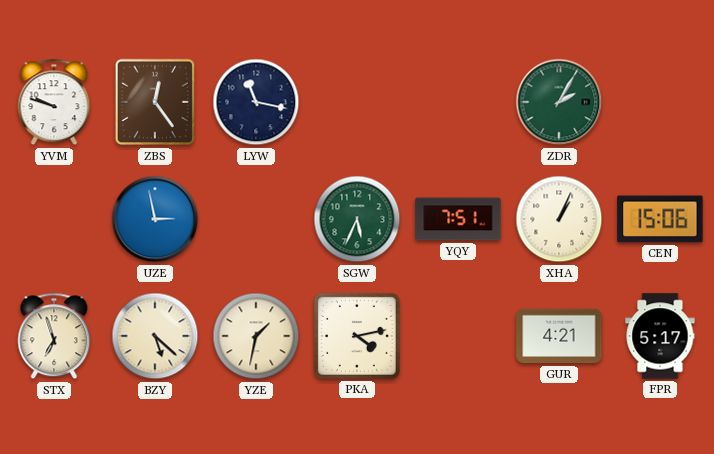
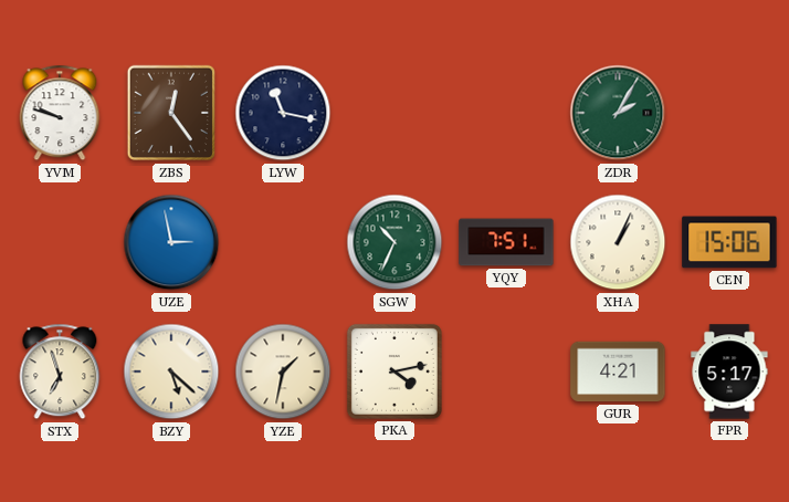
SGW: 5:34 -> 10:34
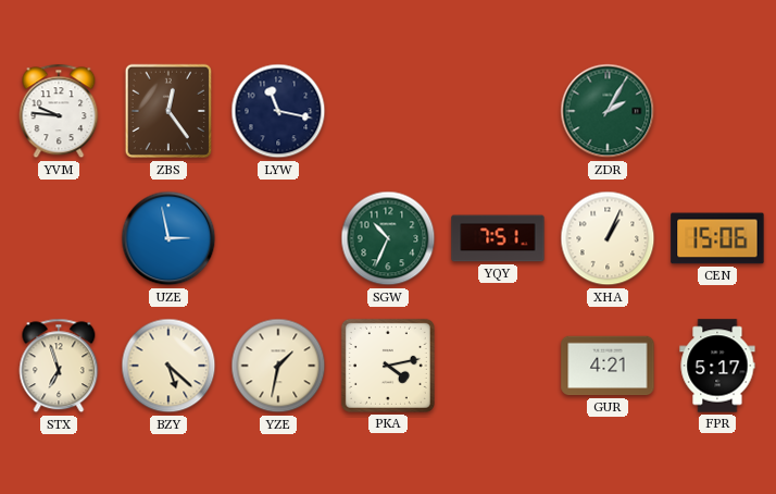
YVM: 9:48 -> 9:46
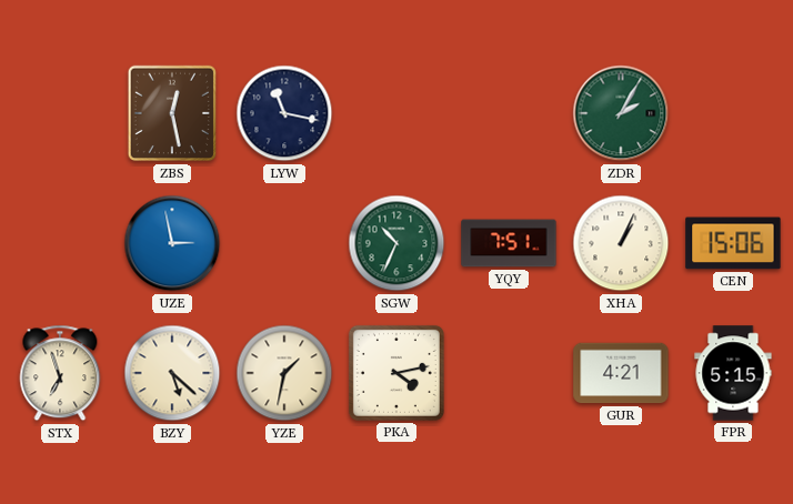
YVM: 9:46 -> none
ZBS: 12:24 -> 12:28
FPR: 5:17 -> 5:15
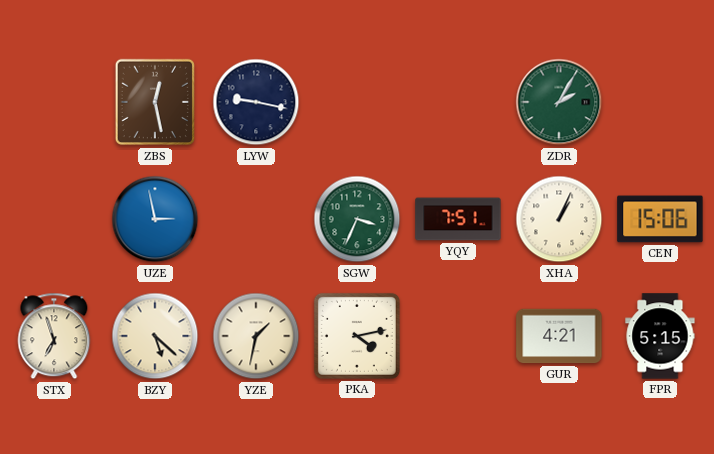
LYW: 11:17 -> 9:17
SGW: 10:34 -> 3:34
